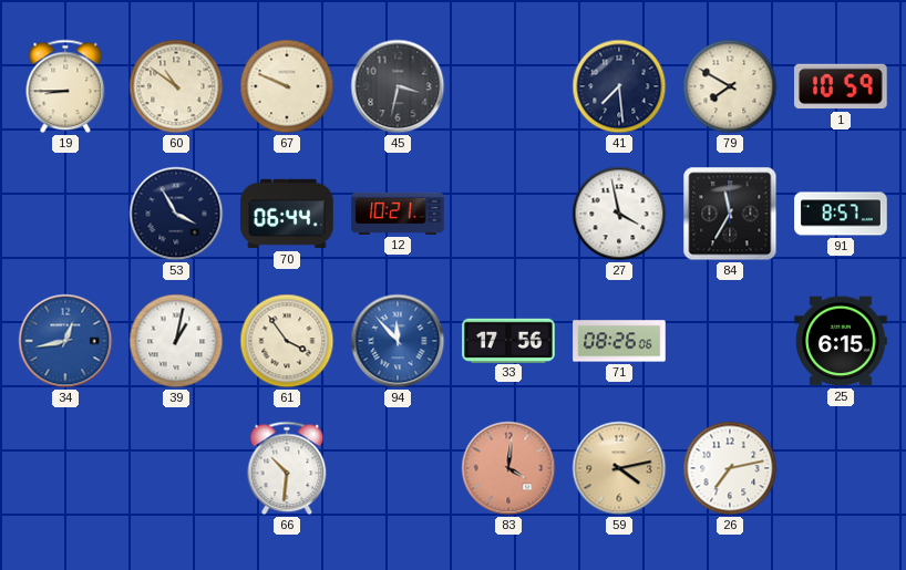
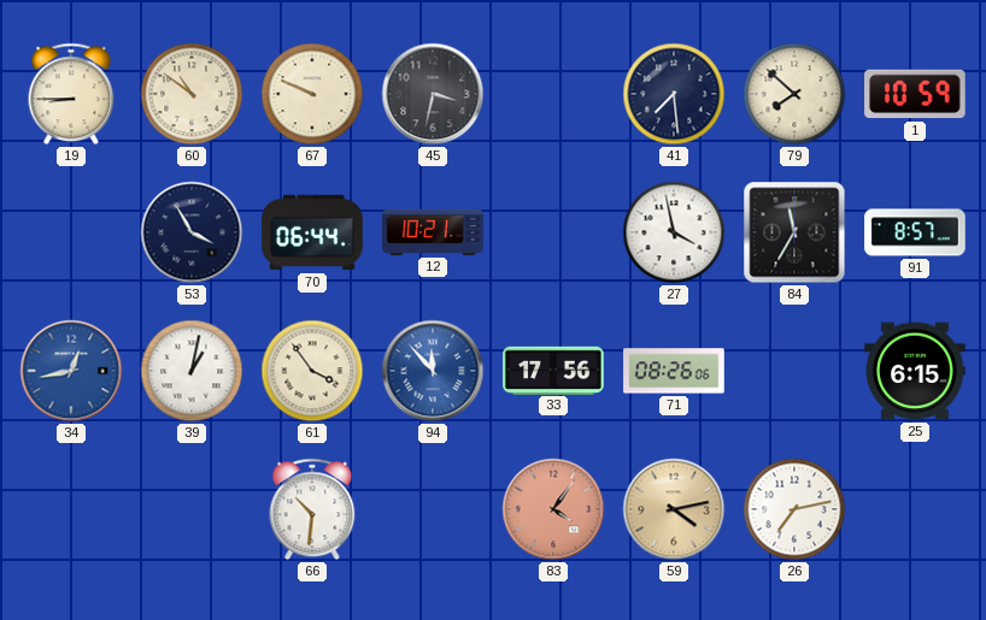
79: 7:50 -> 7:52
83: 4:01 -> 4:06
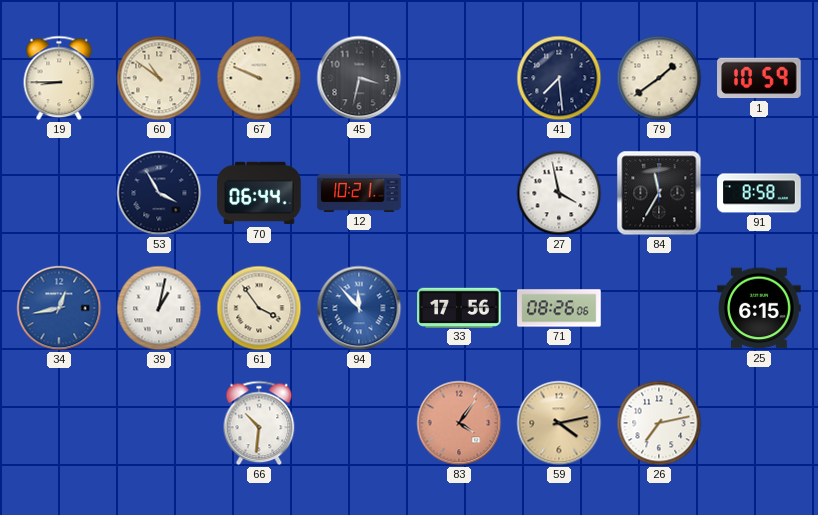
79: 7:52 -> 1:39
91: 8:57 -> 8:58
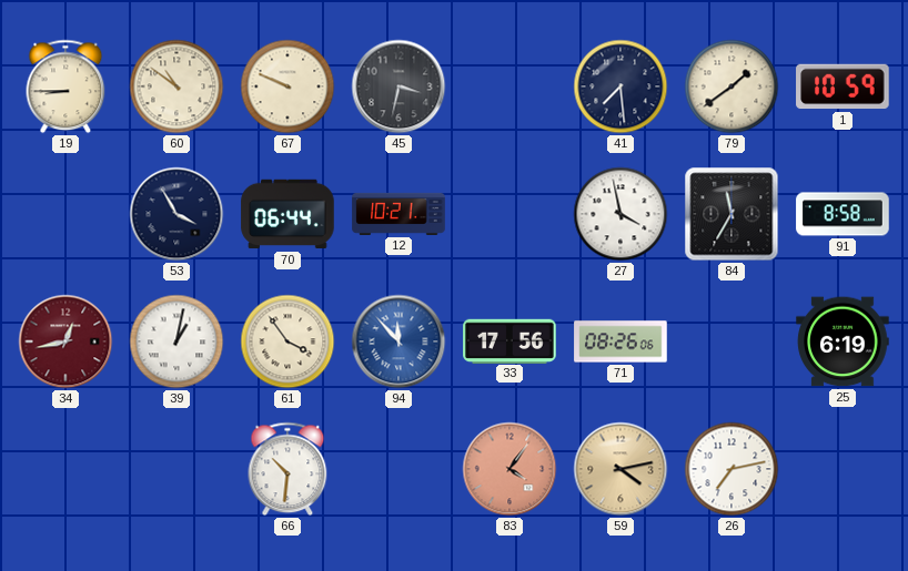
34 dial: blue -> burgundy
25: 6:15 -> 6:19
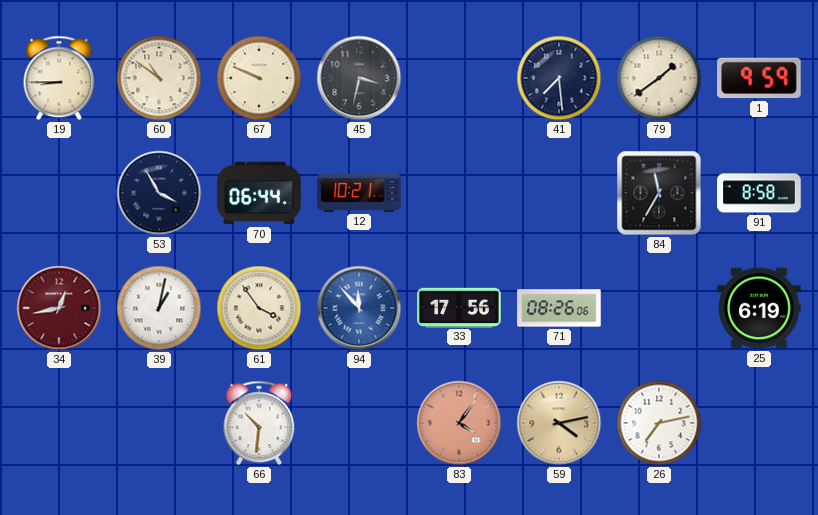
1: 10:59 -> 9:59
27: 3:58 -> none
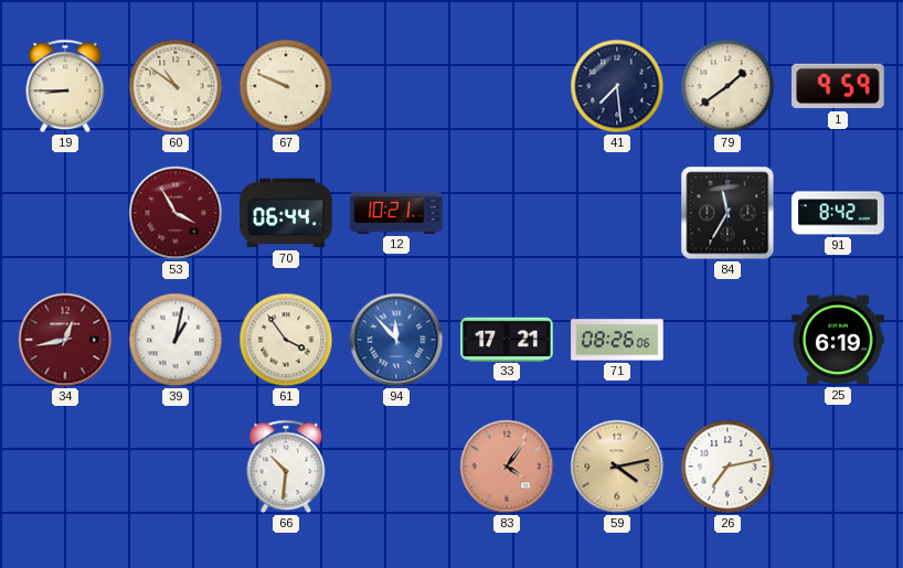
45: 3:32 -> none
53 dial: navy -> burgundy
91: 8:58 -> 8:42
33: 17:56 -> 17:21
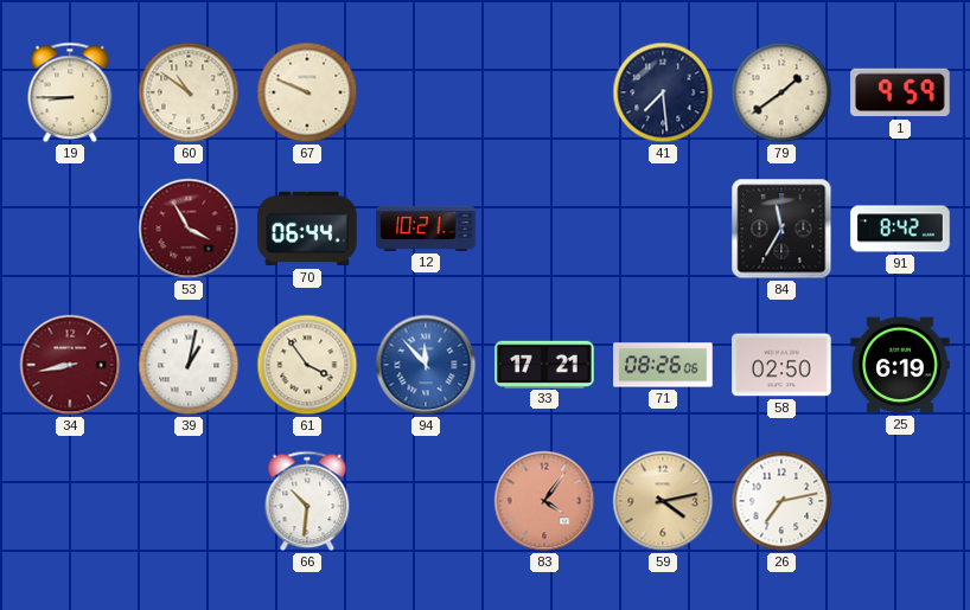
34: 12:43 -> 8:43
58: none -> 02:50
